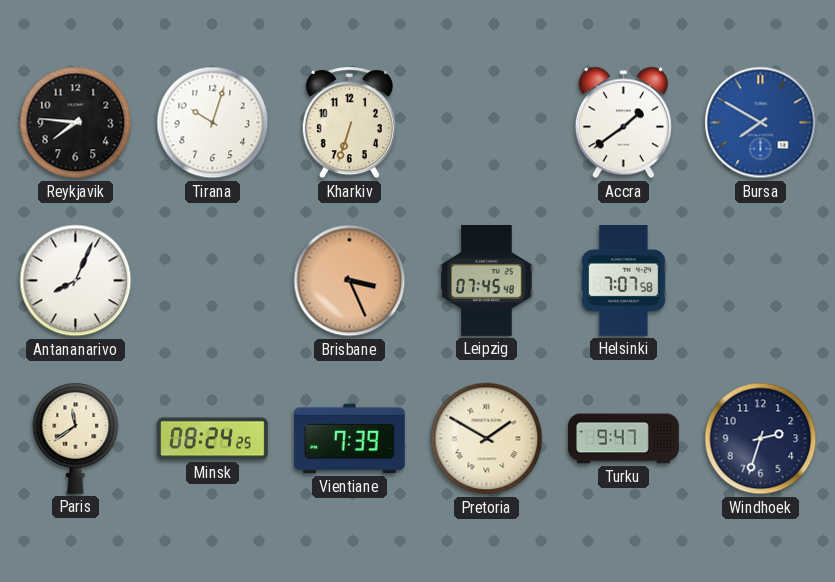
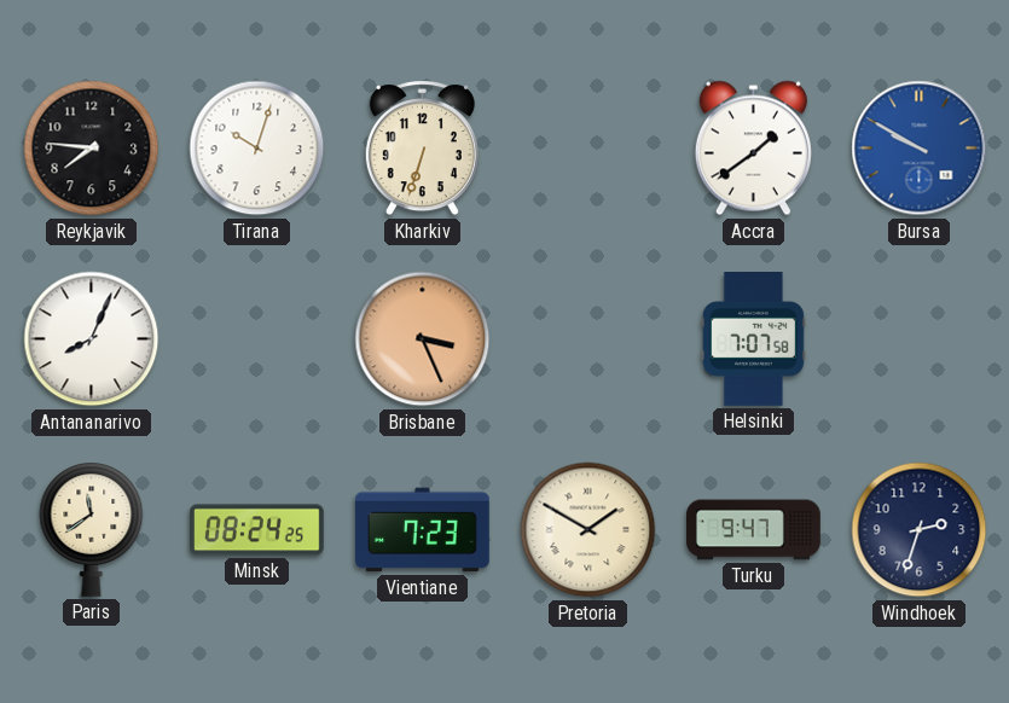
Bursa: 7:50 -> 9:50
Leipzig: 07:45 -> none
Vientiane: 7:39 -> 7:23
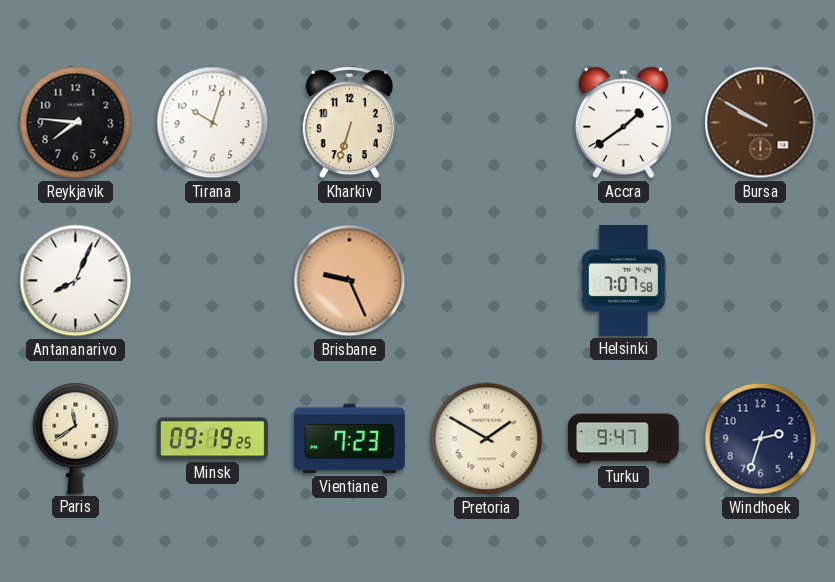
Bursa dial: blue -> brown
Brisbane: 3:26 -> 9:26
Minsk: 08:24 -> 09:19
